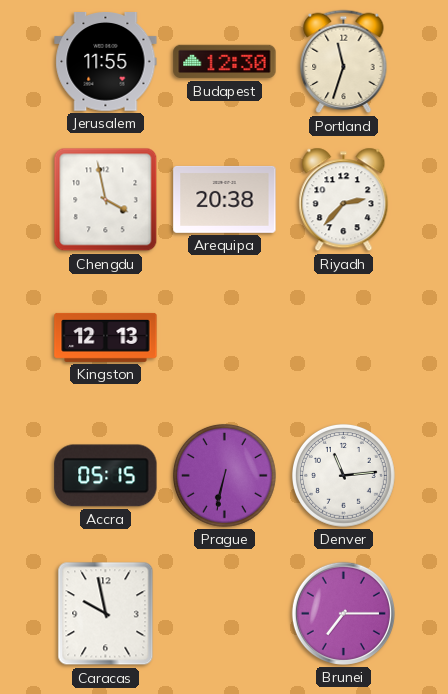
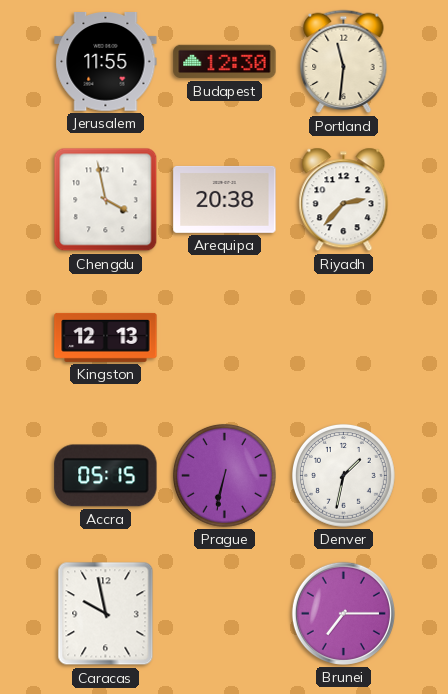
Portland: 11:33 -> 11:31
Denver: 11:14 -> 1:32
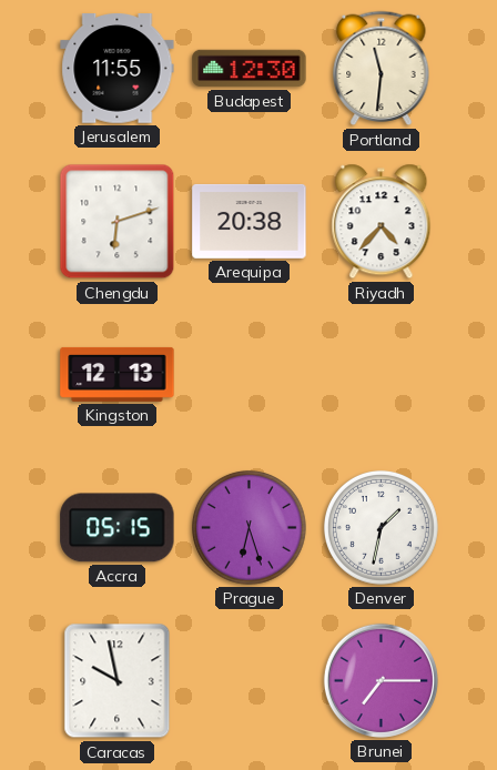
Chengdu: 3:58 -> 6:12
Riyadh: 2:37 -> 4:37
Prague: 6:32 -> 6:27
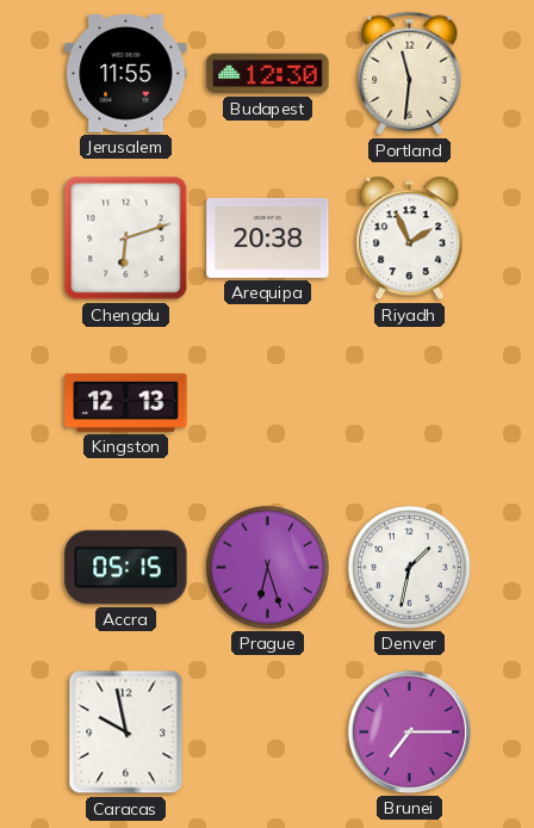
Riyadh: 4:37 -> 1:56
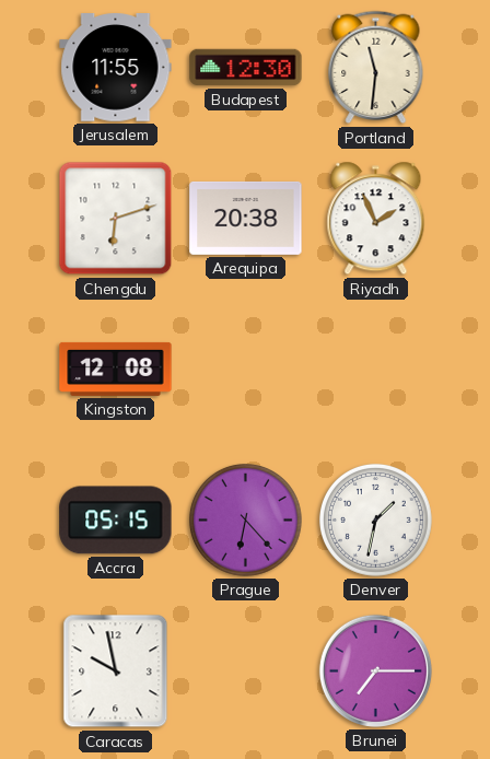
Kingston: 12:13 -> 12:08
Prague: 6:27 -> 6:23
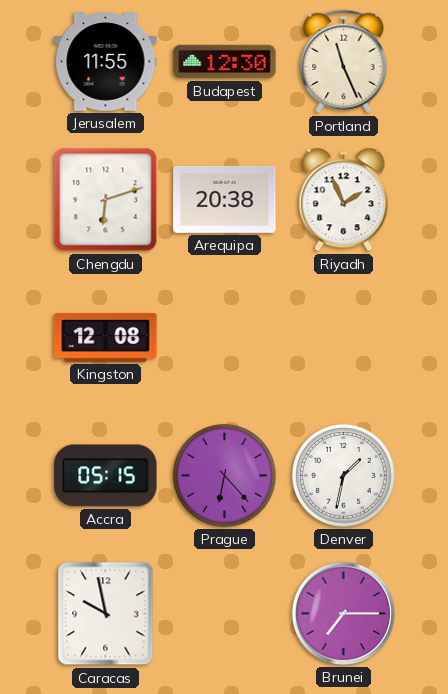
Portland: 11:31 -> 11:26
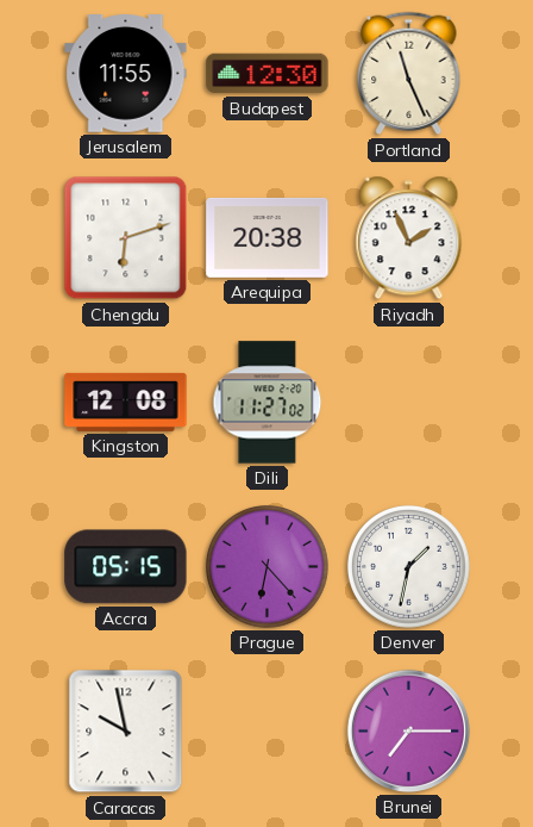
Dili: none -> 11:27
